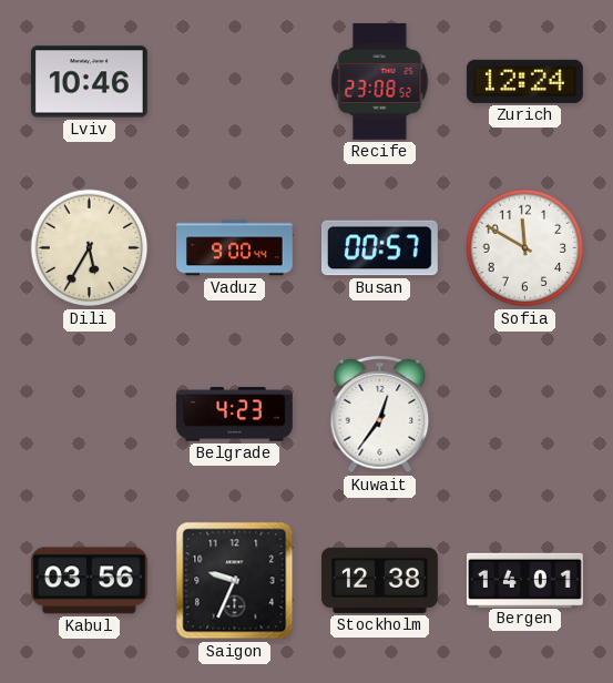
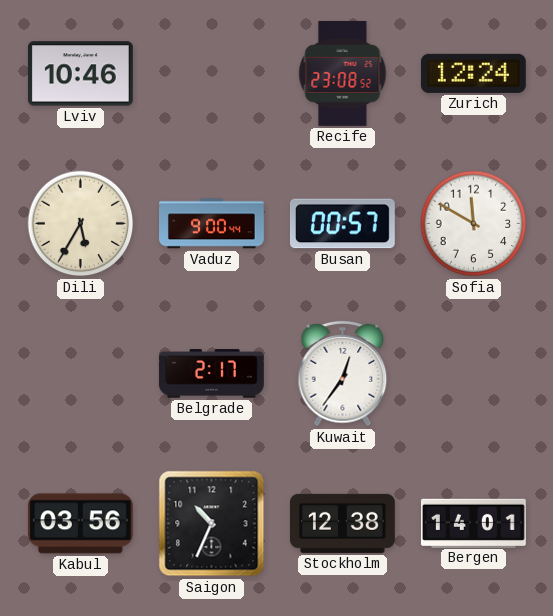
Belgrade: 4:23 -> 2:17
Saigon: 9:34 -> 10:34
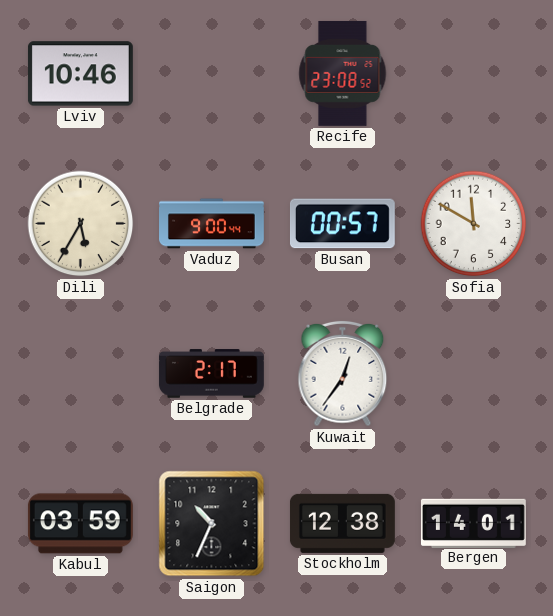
Zurich: 12:24 -> none
Kabul: 03:56 -> 03:59
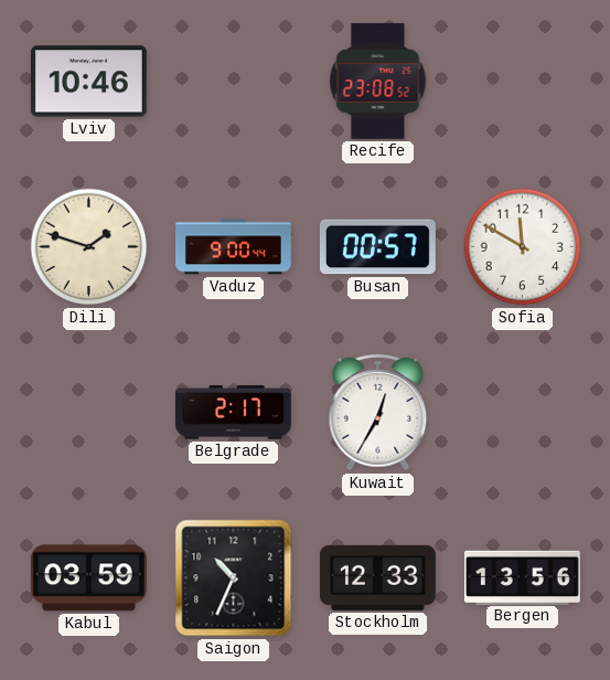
Dili: 5:35 -> 1:48
Kuwait: 12:36 -> 12:35
Stockholm: 12:38 -> 12:33
Bergen: 14:01 -> 13:56
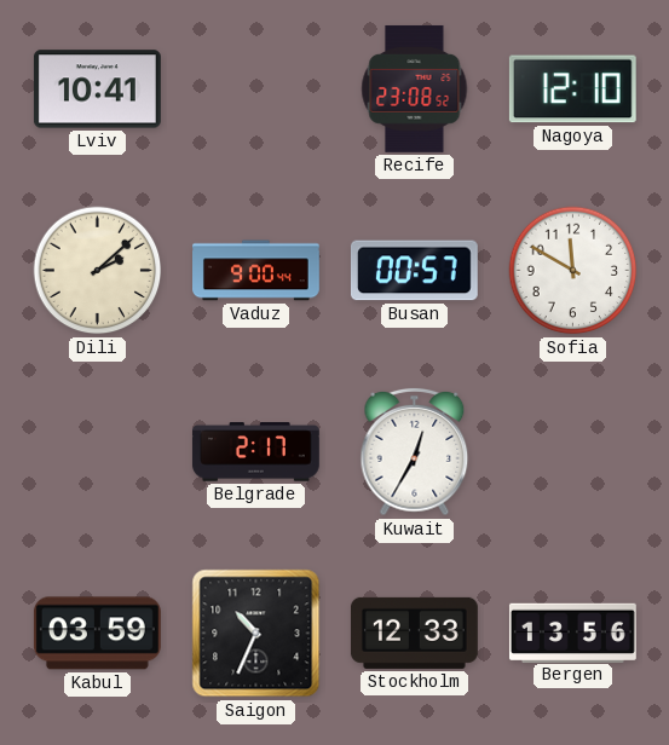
Lviv: 10:46 -> 10:41
Nagoya: none -> 12:10
Dili: 1:48 -> 2:08
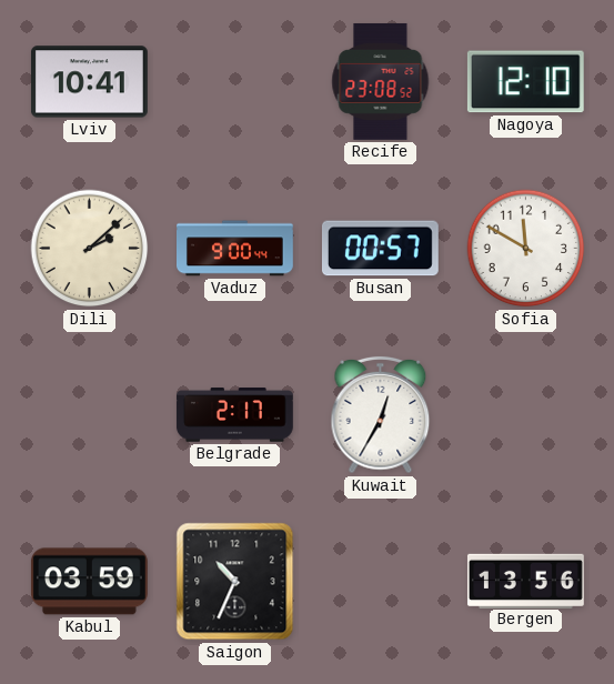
Stockholm: 12:33 -> none
